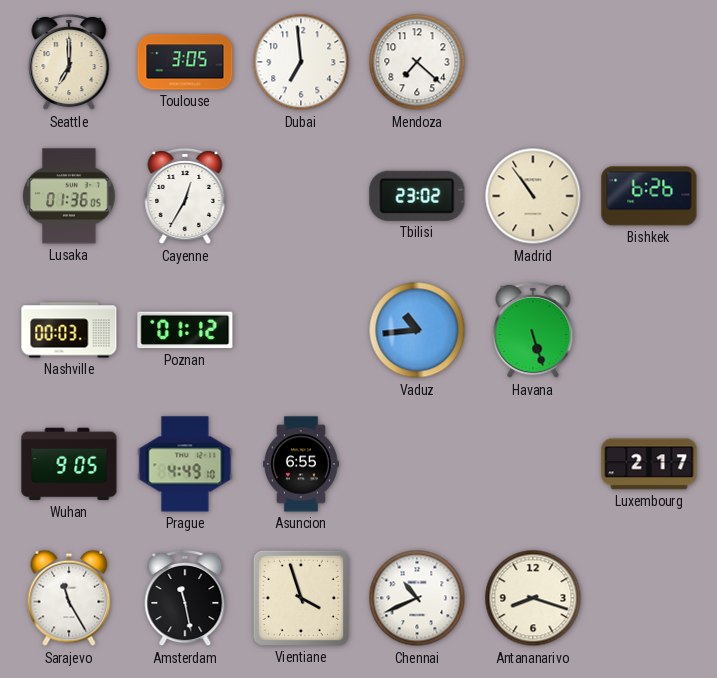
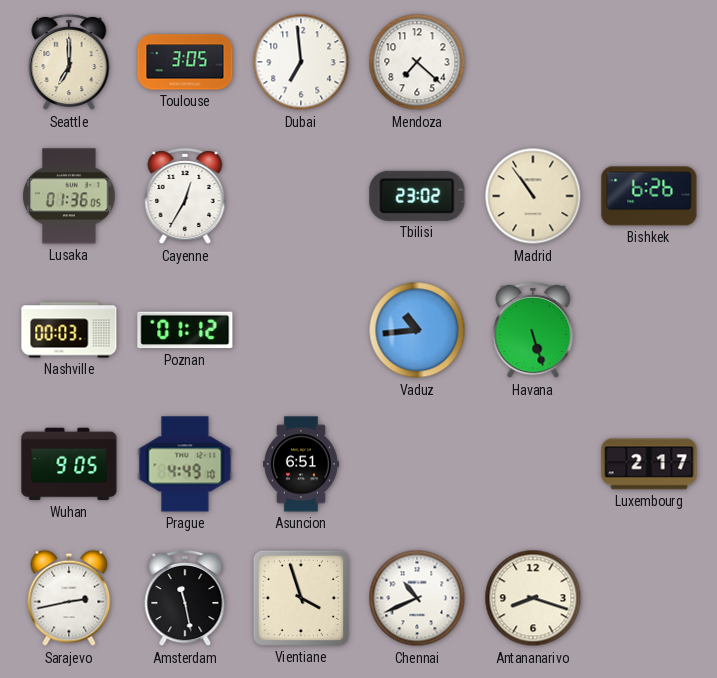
Asuncion: 6:55 -> 6:51
Sarajevo: 11:25 -> 2:43
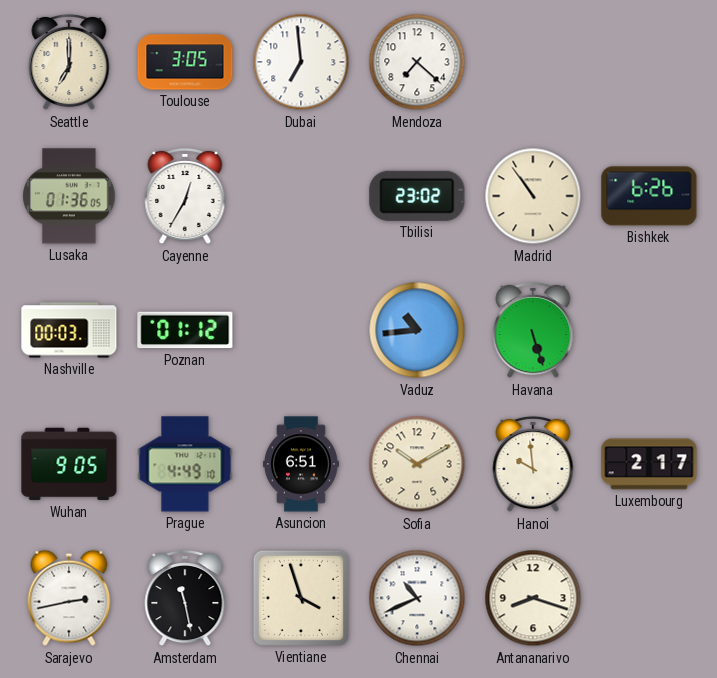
Sofia: none -> 10:10
Hanoi: none -> 9:59
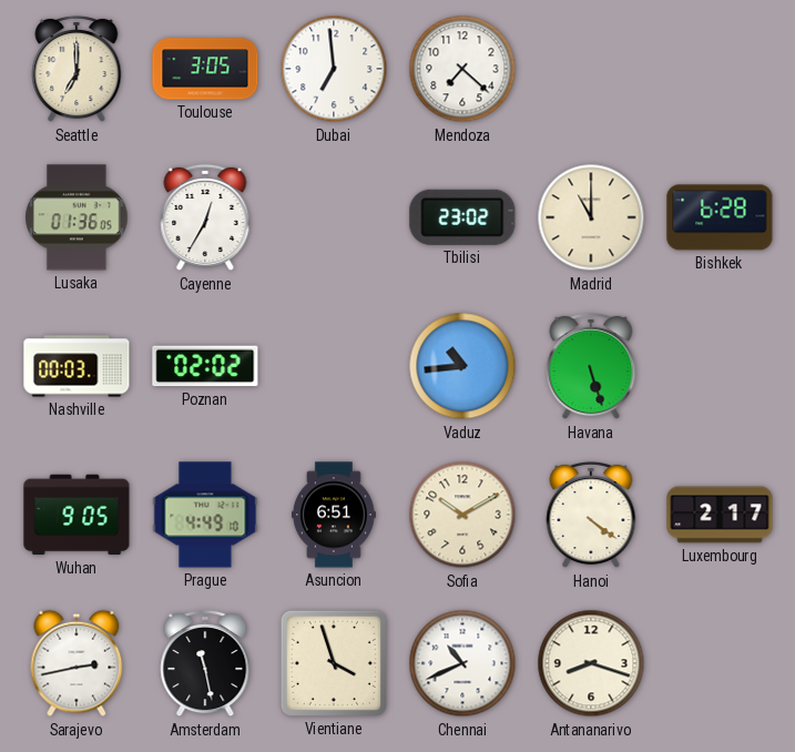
Madrid: 10:54 -> 11:00
Bishkek: 6:26 -> 6:28
Poznan: 01:12 -> 02:02
Hanoi: 9:59 -> 4:21
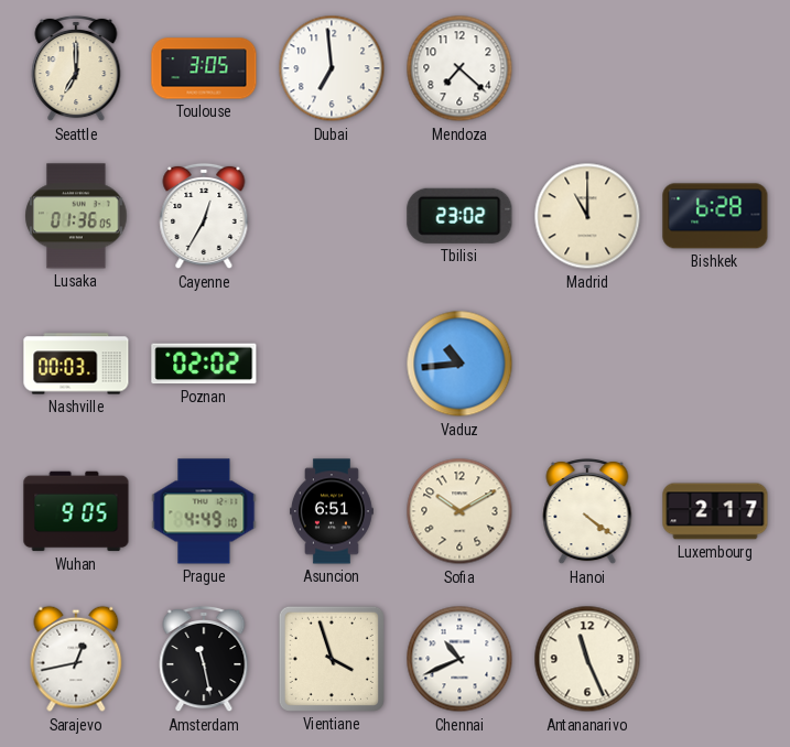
Havana: 5:27 -> none
Sarajevo: 2:43 -> 12:43
Antananarivo: 8:18 -> 11:26
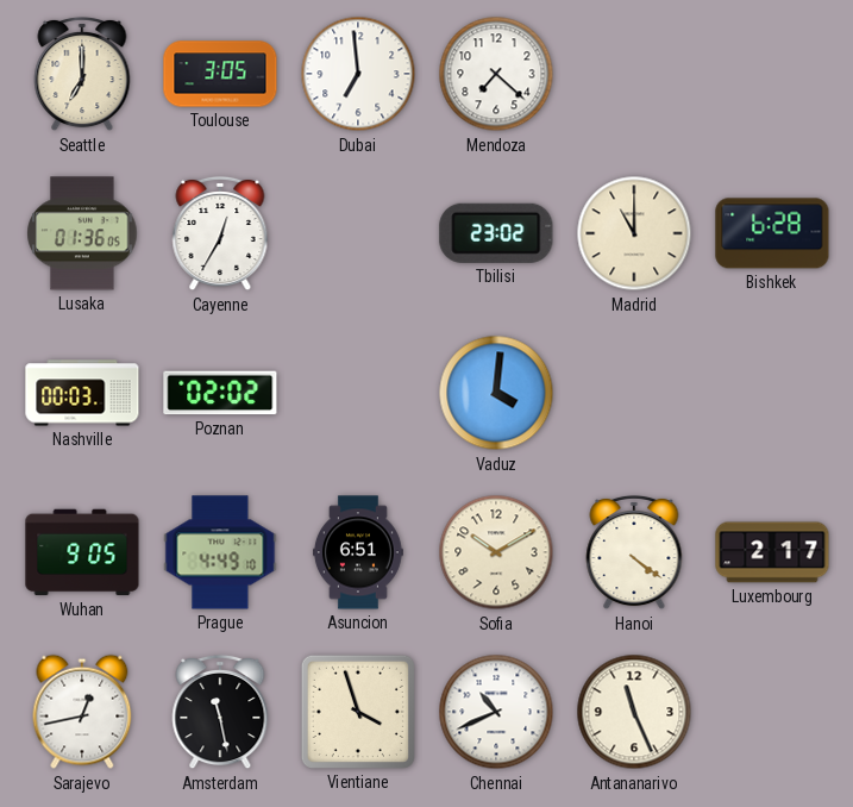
Vaduz: 10:44 -> 4:01
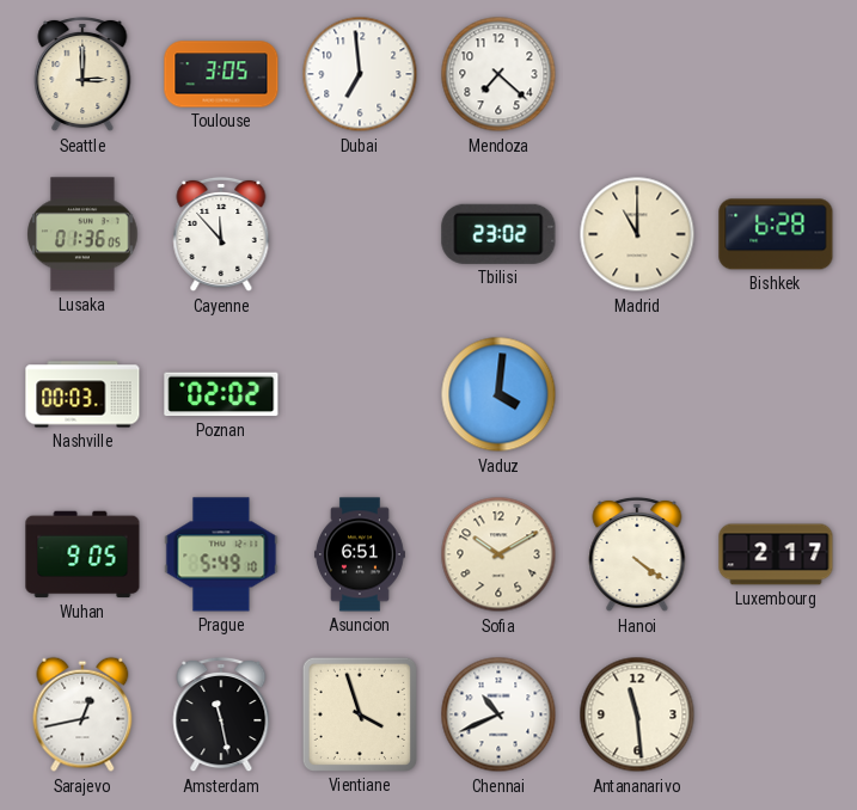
Seattle: 7:00 -> 3:00
Cayenne: 12:35 -> 11:53
Prague: 4:49 -> 5:49
Antananarivo: 11:26 -> 11:29
